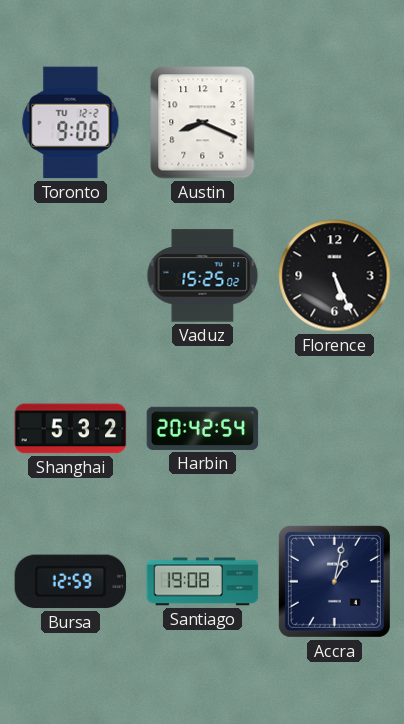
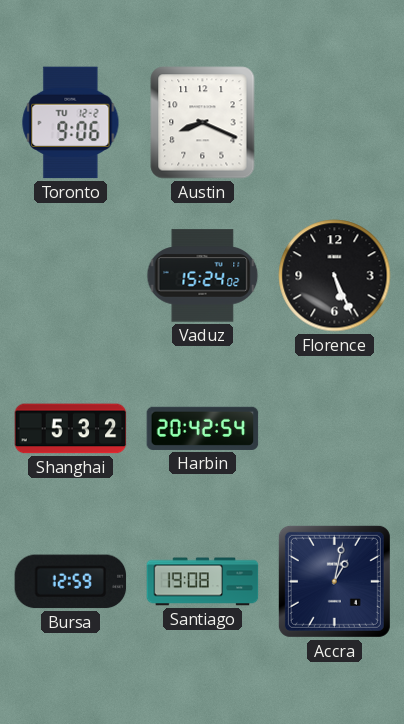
Vaduz: 15:25 -> 15:24
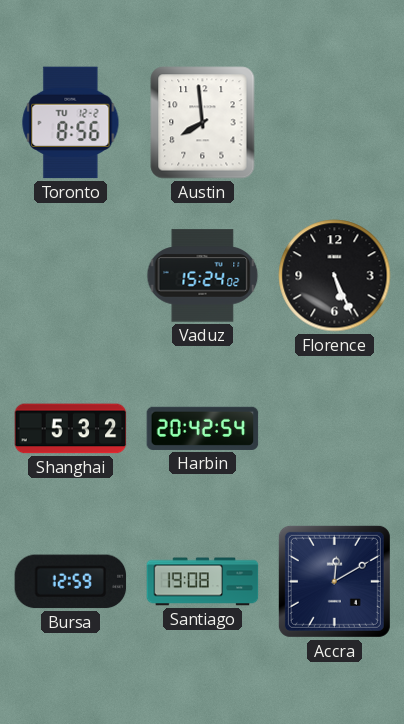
Toronto: 9:06 -> 8:56
Austin: 8:19 -> 7:59
Accra: 1:02 -> 12:10
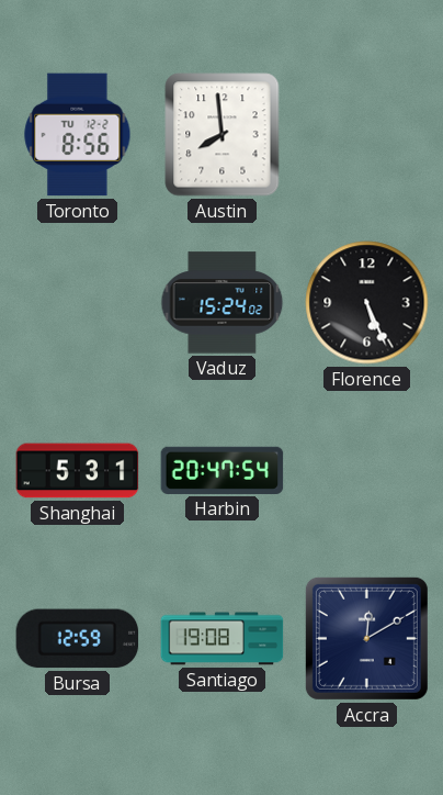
Shanghai: 5:32 -> 5:31
Harbin: 20:42 -> 20:47
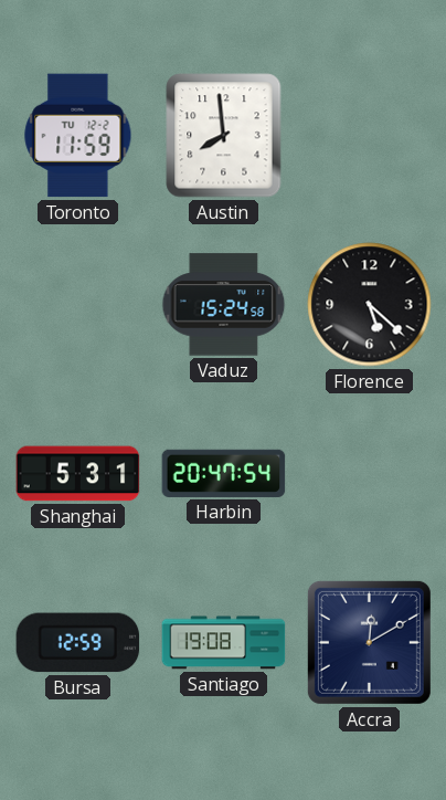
Toronto: 8:56 -> 11:59
Vaduz: 15:24:02 -> 15:24:58
Florence: 5:26 -> 5:22
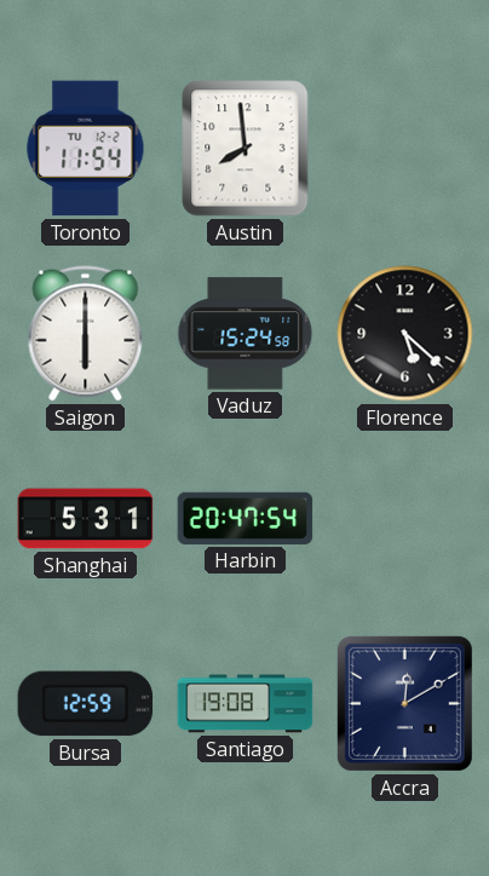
Toronto: 11:59 -> 11:54
Saigon: none -> 6:00
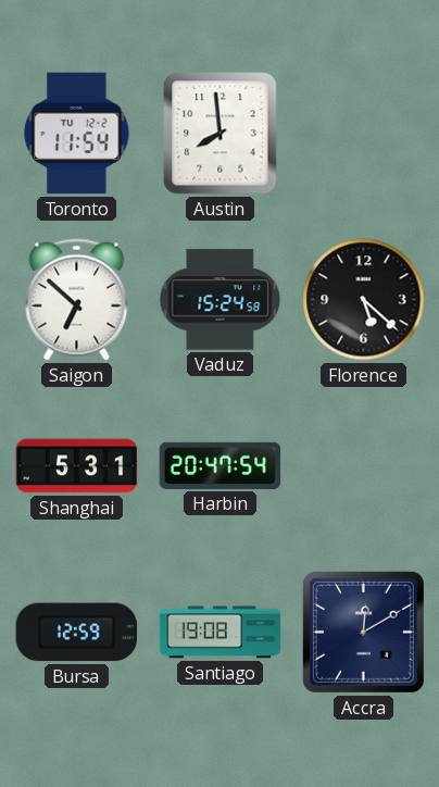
Saigon: 6:00 -> 6:52
